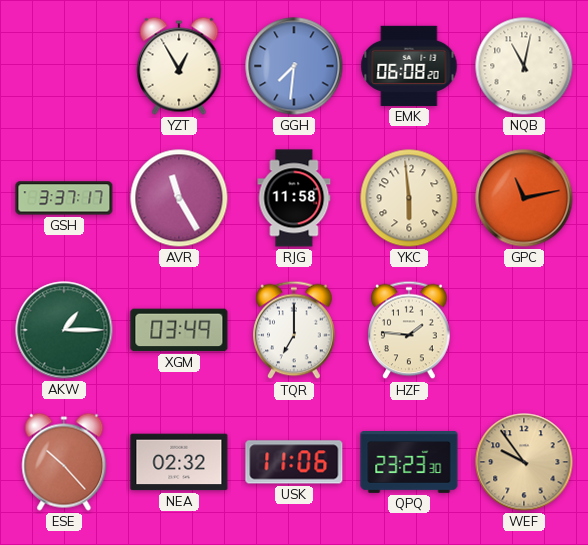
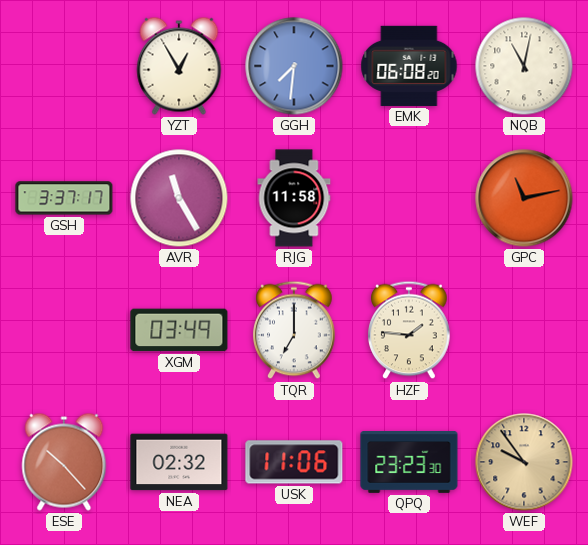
YKC: 5:59 -> none
AKW: 1:15 -> none
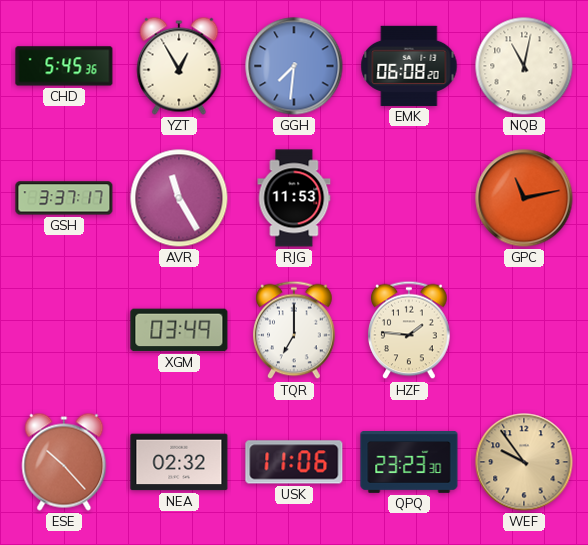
CHD: none -> 5:45
RJG: 11:58 -> 11:53
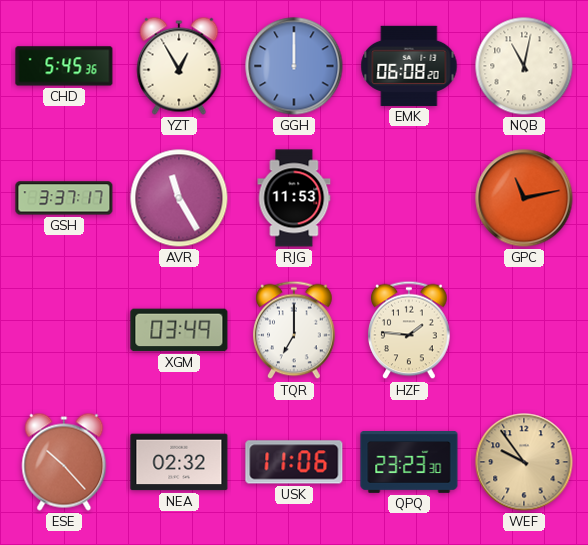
GGH: 7:31 -> 12:00
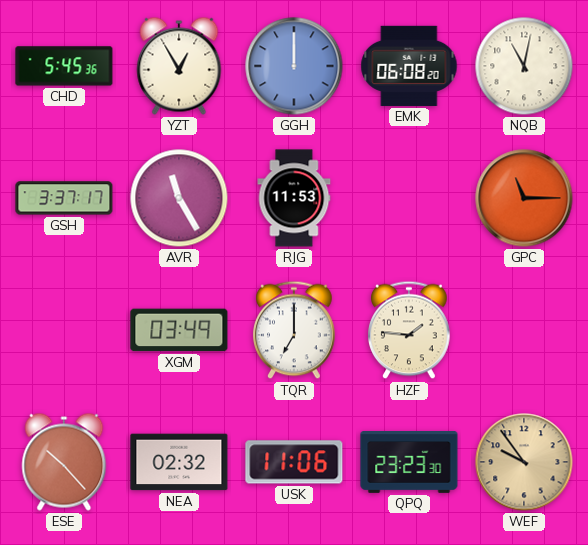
GPC: 11:13 -> 11:15
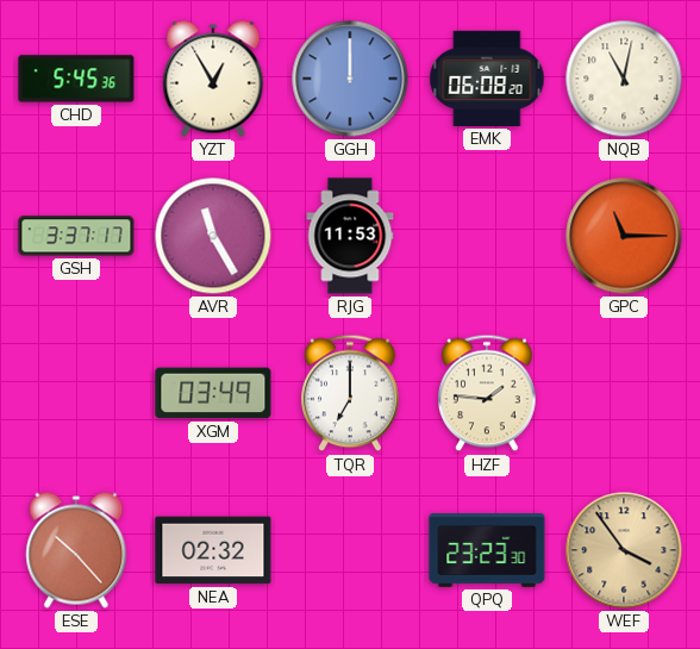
USK: 11:06 -> none
WEF: 9:54 -> 3:54
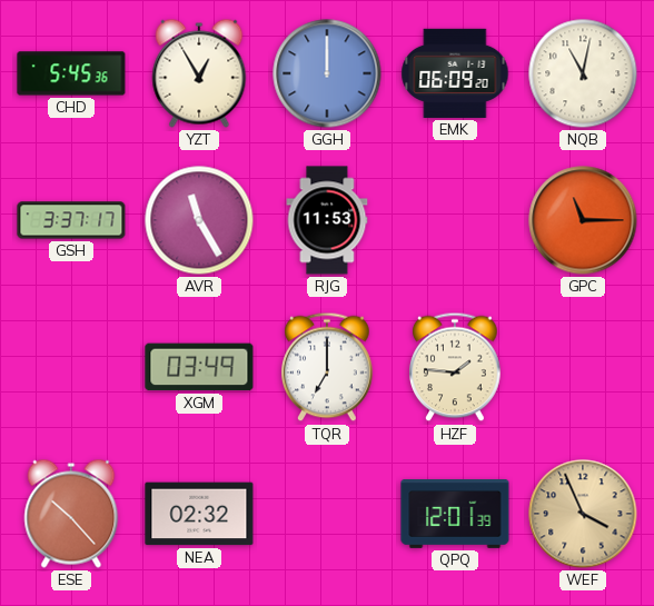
EMK: 06:08 -> 06:09
QPQ: 23:23 -> 12:01
WEF: 3:54 -> 3:56
